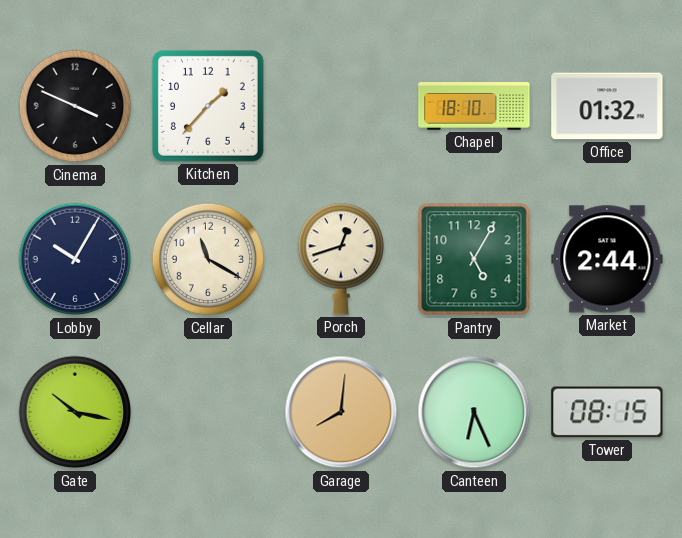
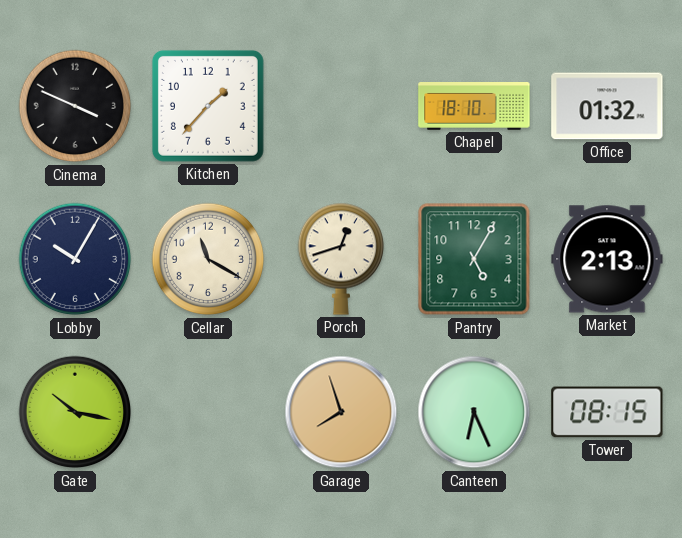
Market: 2:44 -> 2:13
Garage: 8:01 -> 7:57
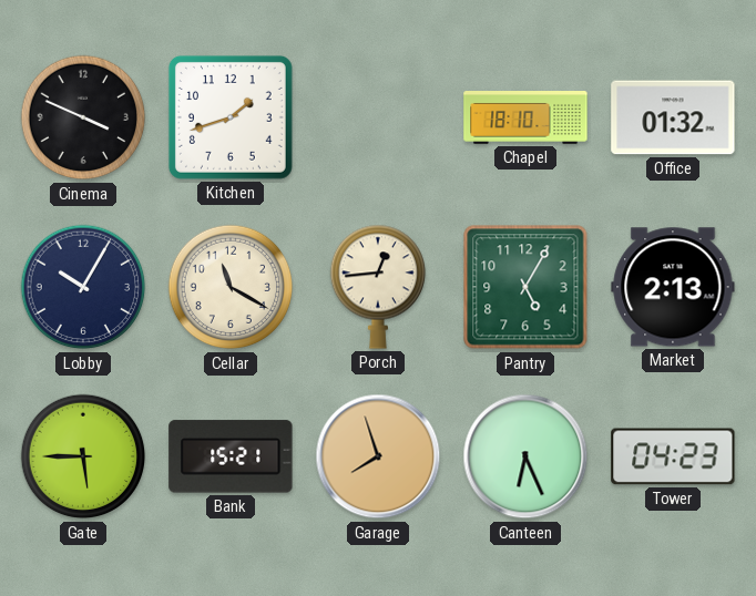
Kitchen: 1:37 -> 1:42
Porch: 12:42 -> 12:44
Gate: 10:17 -> 5:45
Bank: none -> 15:21
Tower: 08:15 -> 04:23
